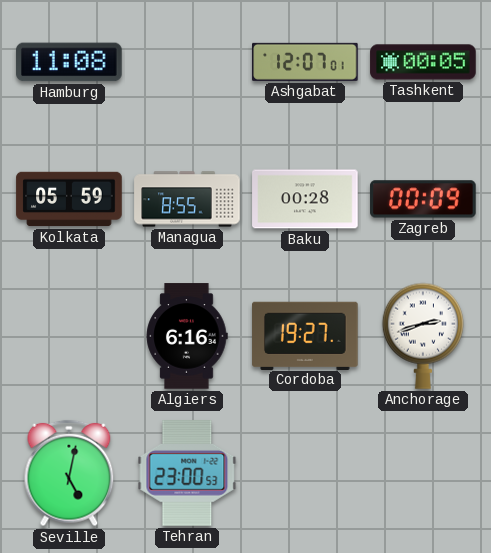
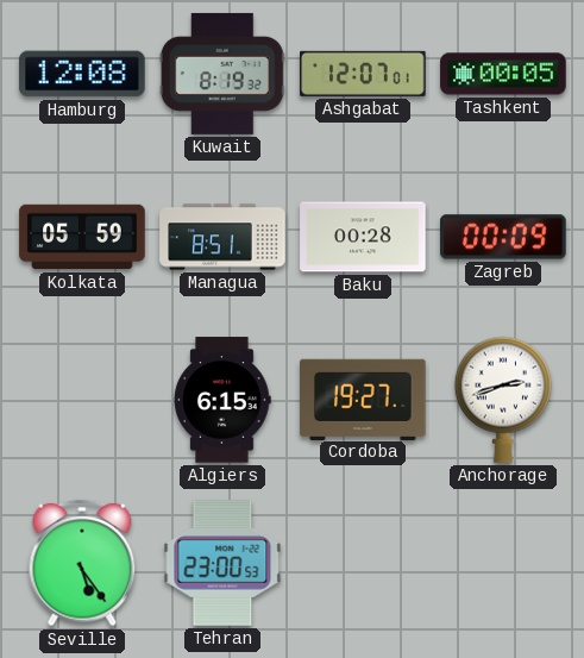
Hamburg: 11:08 -> 12:08
Kuwait: none -> 8:19
Managua: 8:55 -> 8:51
Algiers: 6:16 -> 6:15
Seville: 5:02 -> 5:24
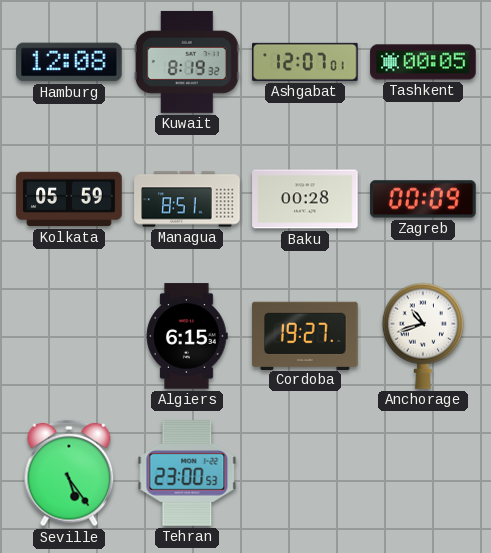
Anchorage: 2:42 -> 10:42
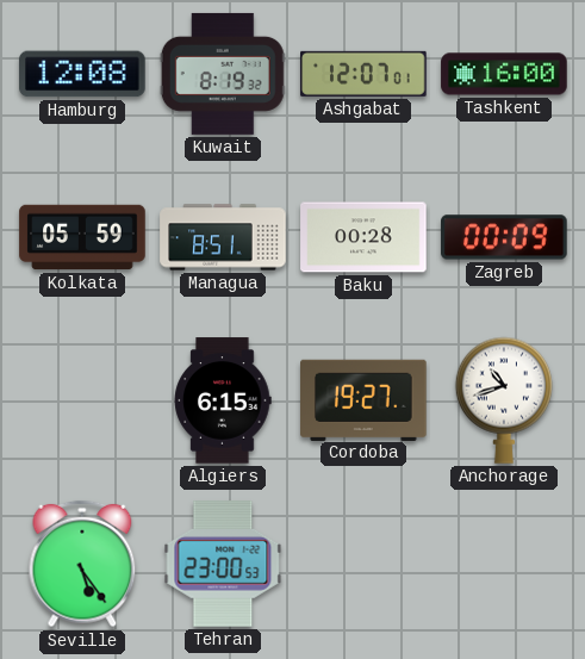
Tashkent: 00:05 -> 16:00
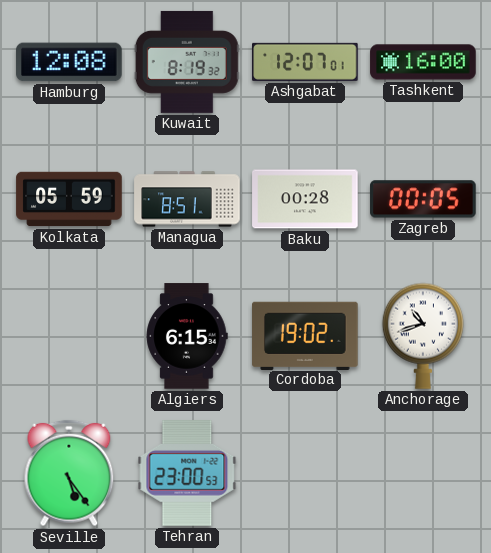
Zagreb: 00:09 -> 00:05
Cordoba: 19:27 -> 19:02
